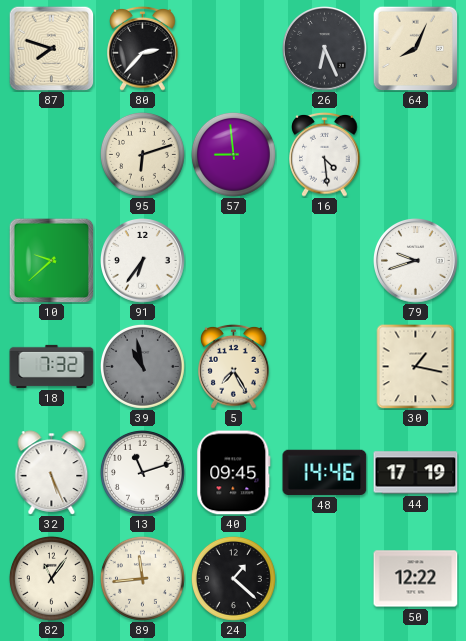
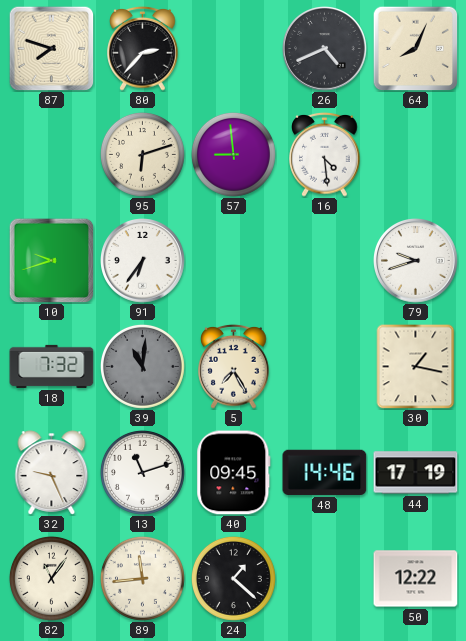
26: 6:26 -> 4:41
10: 9:38 -> 9:42
39: 10:58 -> 11:01
32: 5:26 -> 9:26
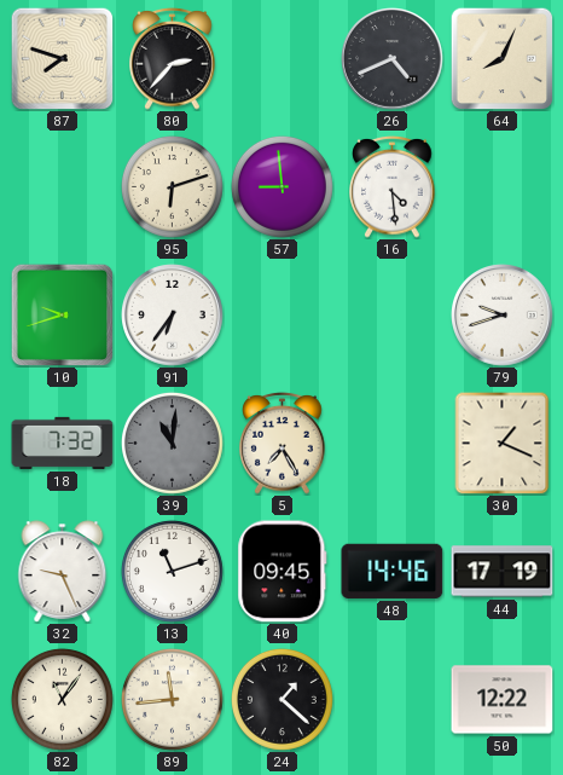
30: 1:17 -> 1:19
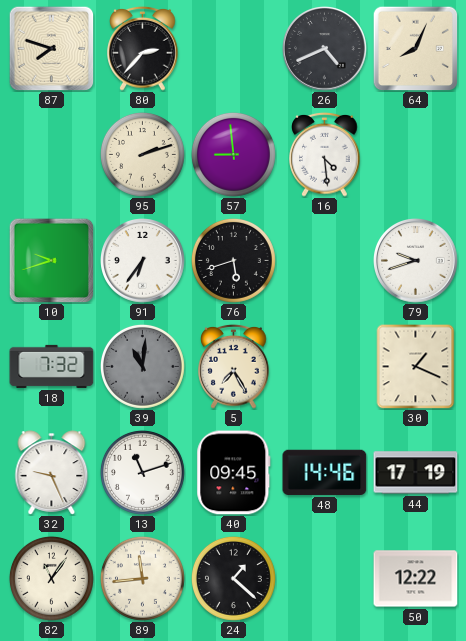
95: 6:12 -> 2:12
76: none -> 5:42
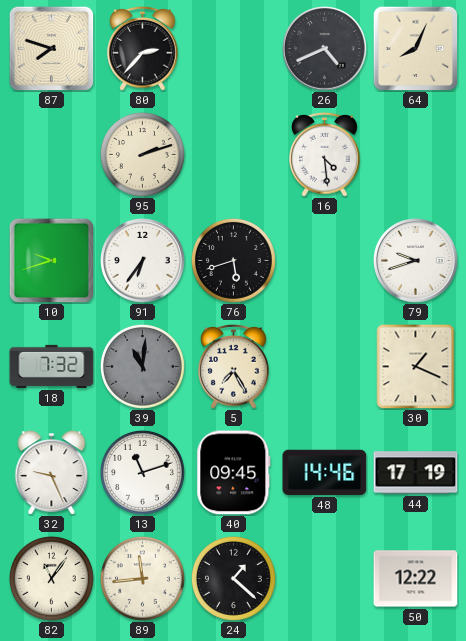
57: 8:59 -> none
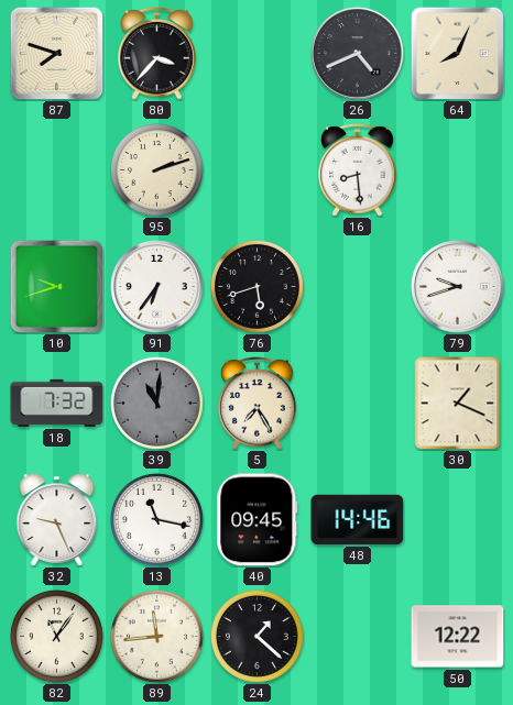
80: 2:37 -> 3:37
16: 4:29 -> 8:29
13: 11:12 -> 11:17
44: 17:19 -> none
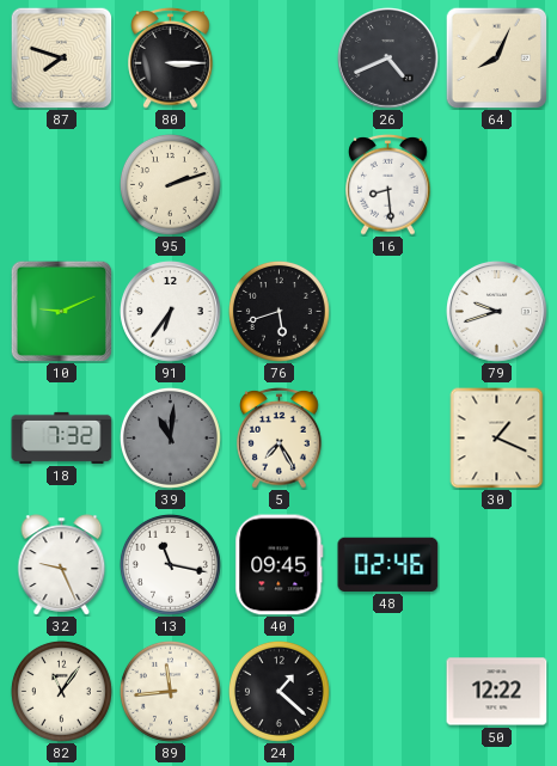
80: 3:37 -> 3:15
10: 9:42 -> 9:11
48: 14:46 -> 02:46
